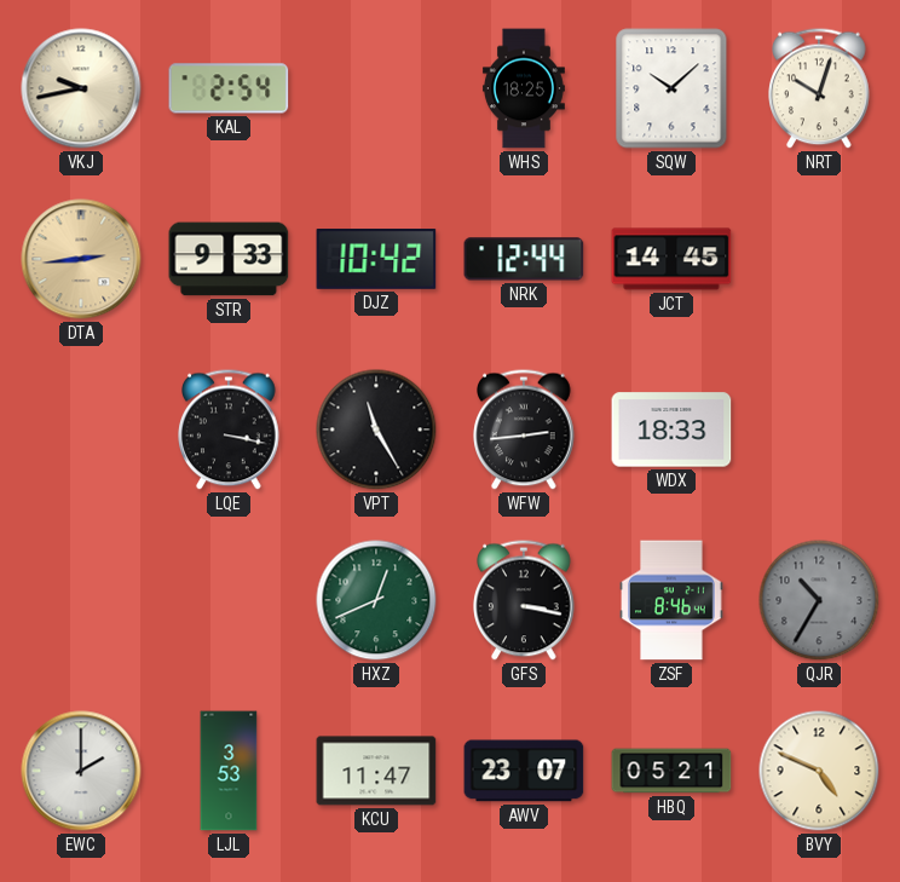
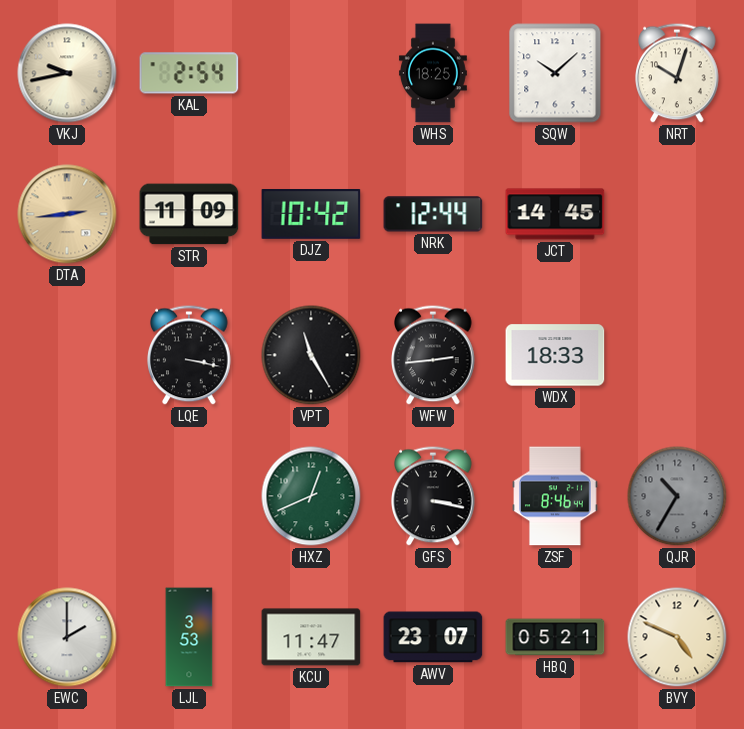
STR: 9:33 -> 11:09
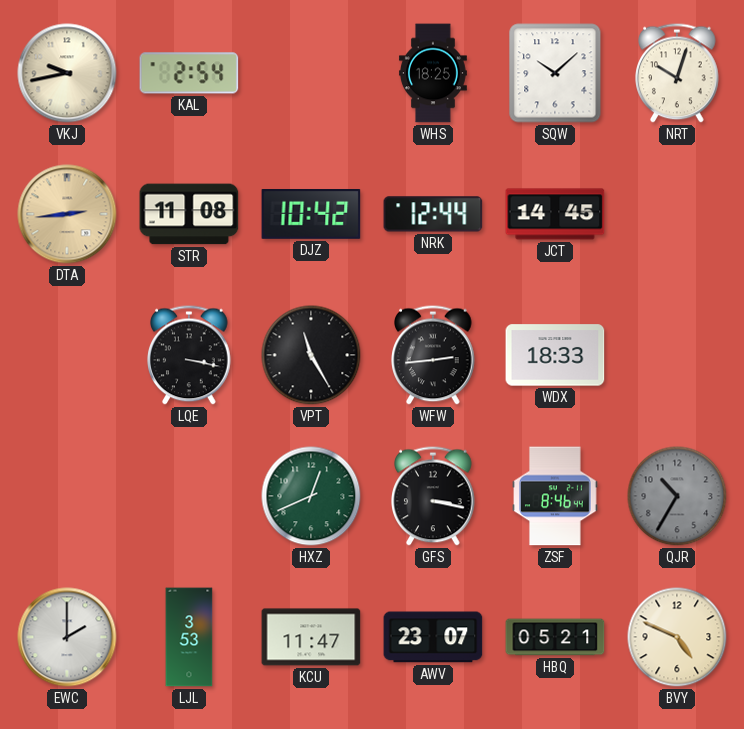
STR: 11:09 -> 11:08
